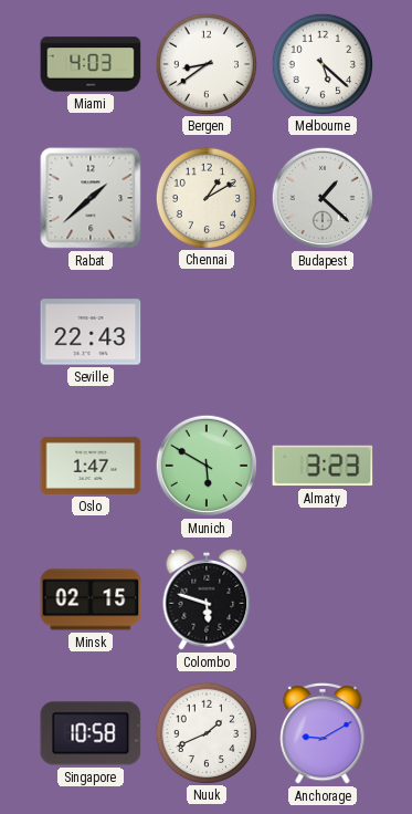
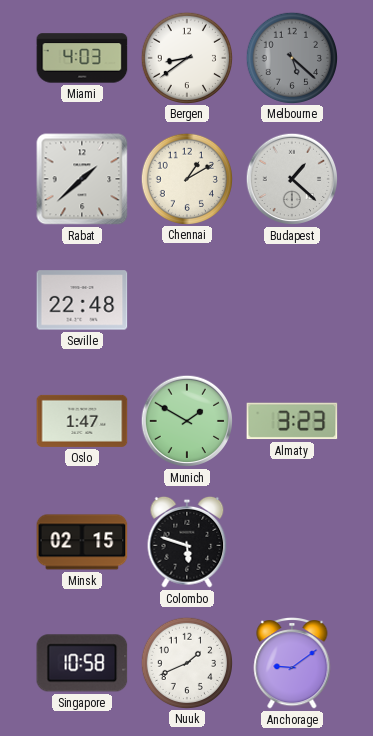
Melbourne dial: white -> grey
Seville: 22:43 -> 22:48
Munich: 5:50 -> 1:50
Anchorage: 9:10 -> 9:09
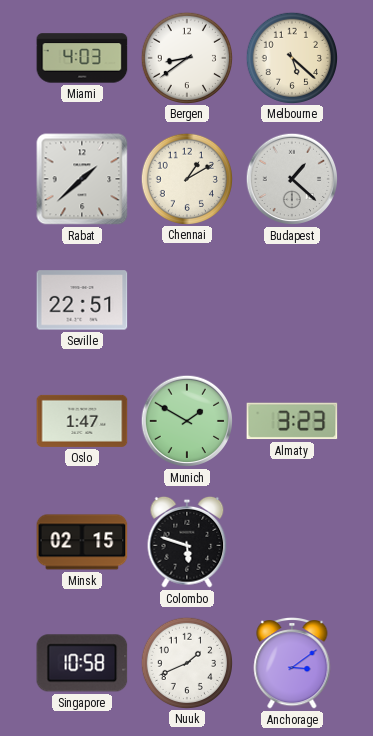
Melbourne dial: grey -> cream
Seville: 22:48 -> 22:51
Anchorage: 9:09 -> 3:09
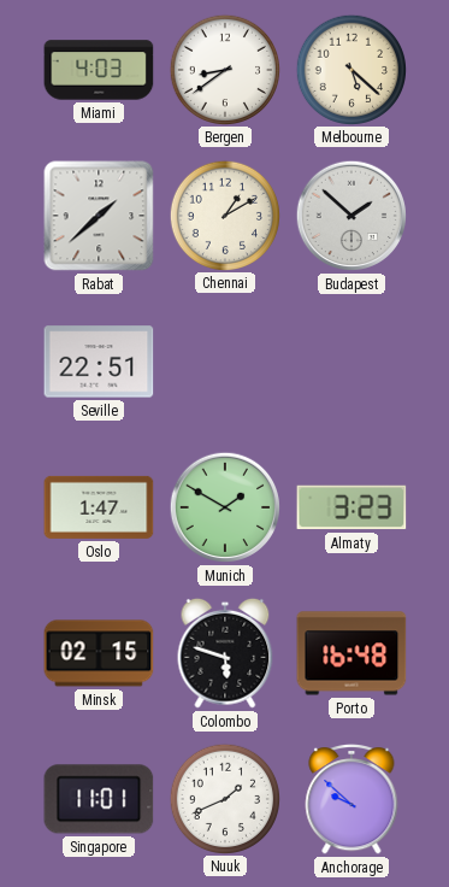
Budapest: 1:22 -> 1:52
Porto: none -> 16:48
Singapore: 10:58 -> 11:01
Anchorage: 3:09 -> 9:52
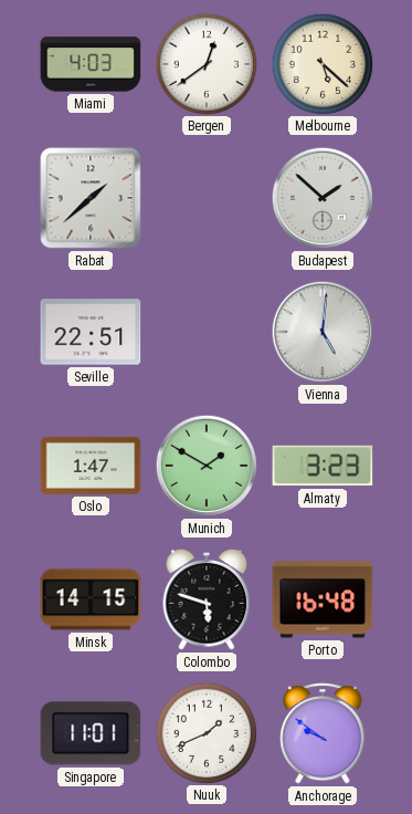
Bergen: 8:39 -> 12:39
Chennai: 1:10 -> none
Vienna: none -> 5:01
Minsk: 02:15 -> 14:15
Anchorage: 9:52 -> 9:51
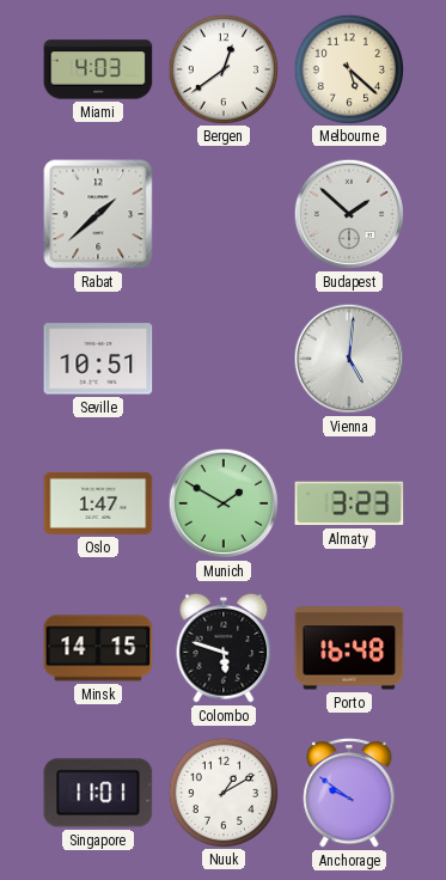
Seville: 22:51 -> 10:51
Nuuk: 1:41 -> 1:10
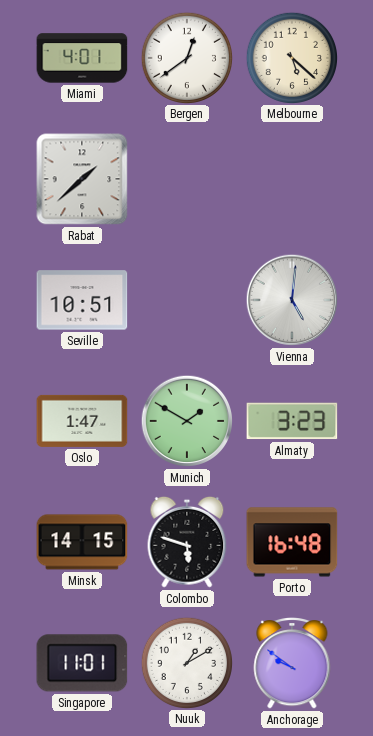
Miami: 4:03 -> 4:01
Budapest: 1:52 -> none
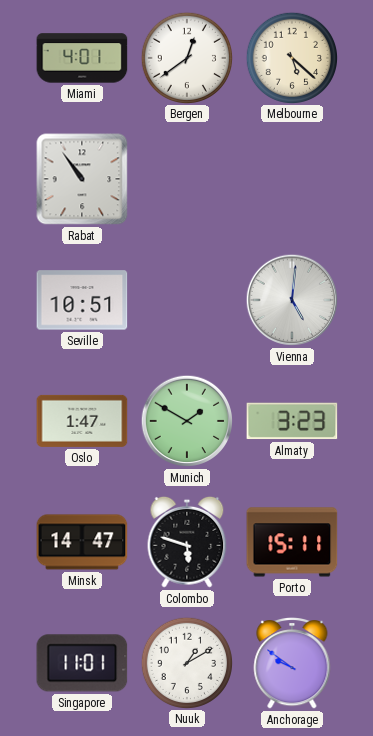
Rabat: 1:38 -> 10:54
Minsk: 14:15 -> 14:47
Porto: 16:48 -> 15:11
